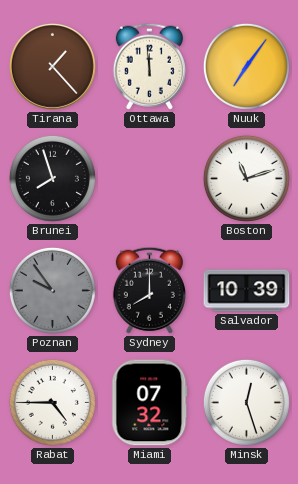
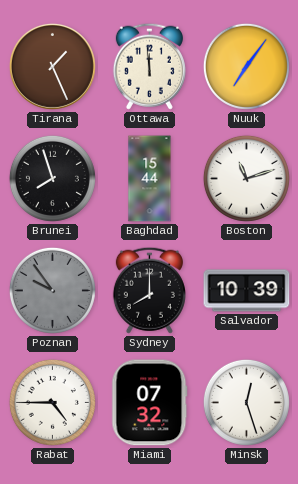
Tirana: 1:23 -> 1:26
Baghdad: none -> 15:44
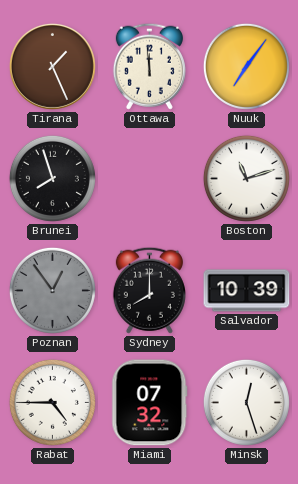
Baghdad: 15:44 -> none
Poznan: 9:54 -> 12:54
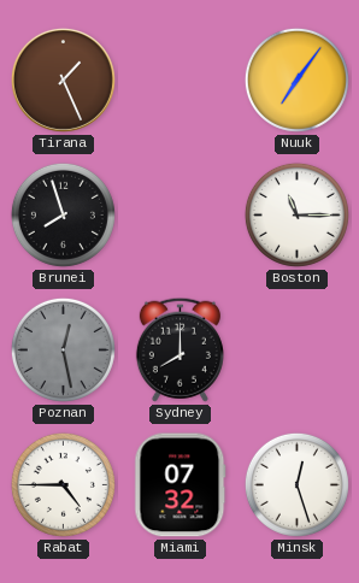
Ottawa: 11:59 -> none
Boston: 11:12 -> 11:15
Poznan: 12:54 -> 12:28
Salvador: 10:39 -> none
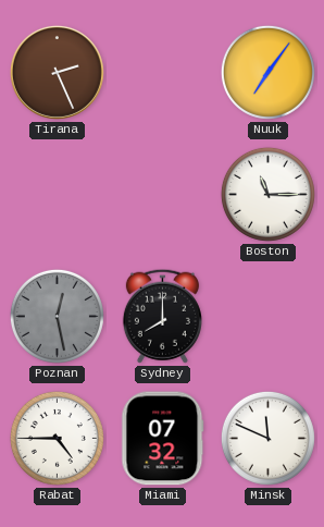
Tirana: 1:26 -> 2:26
Brunei: 7:57 -> none
Minsk: 12:27 -> 11:49
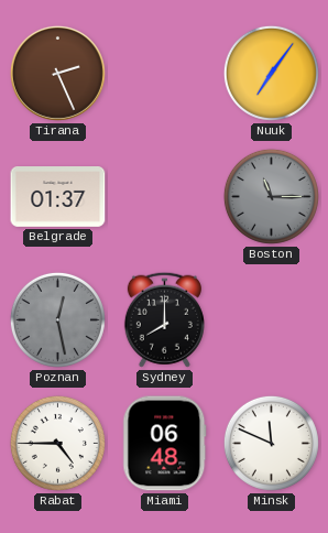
Belgrade: none -> 01:37
Boston dial: white -> grey
Miami: 07:32 -> 06:48
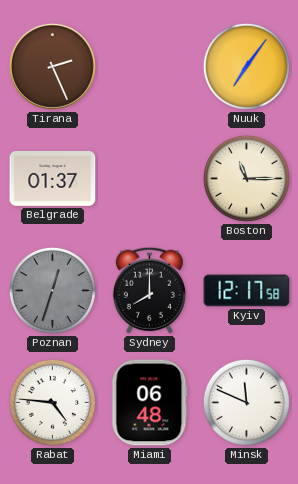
Boston dial: grey -> cream
Poznan: 12:28 -> 12:33
Kyiv: none -> 12:17
Rabat: 4:45 -> 4:46
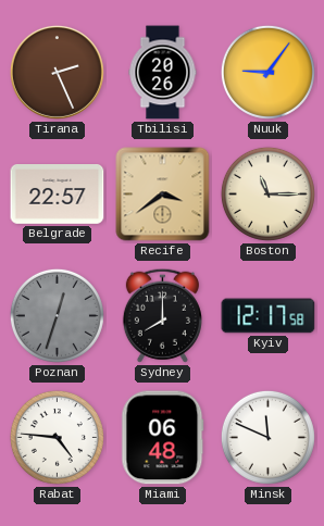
Tbilisi: none -> 20:26
Nuuk: 7:06 -> 9:06
Belgrade: 01:37 -> 22:57
Recife: none -> 3:39
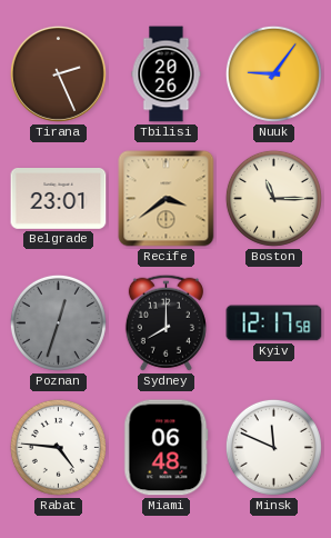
Belgrade: 22:57 -> 23:01
